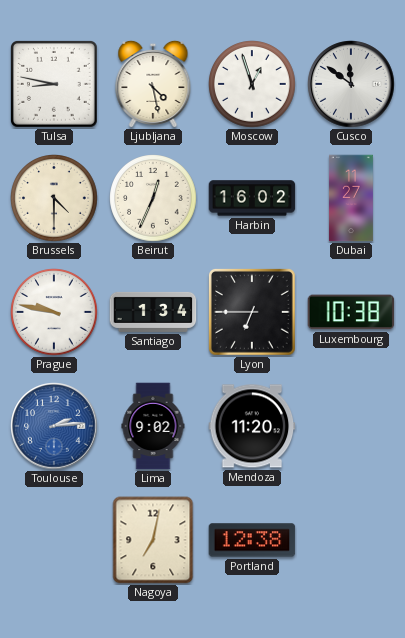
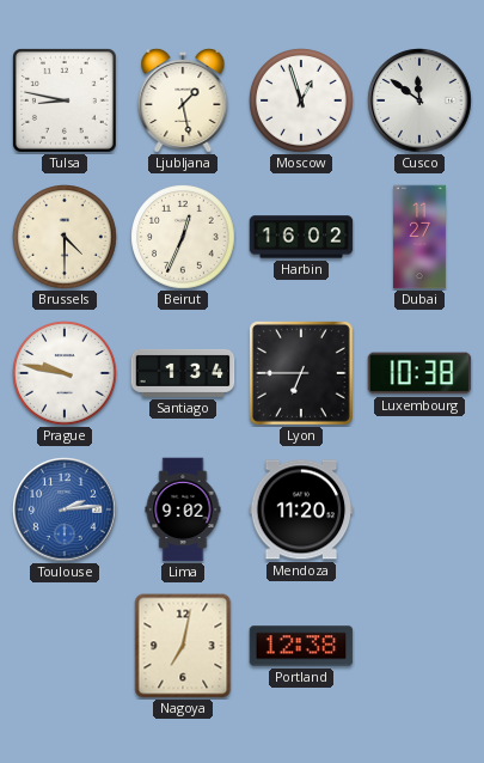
Ljubljana: 4:28 -> 1:28
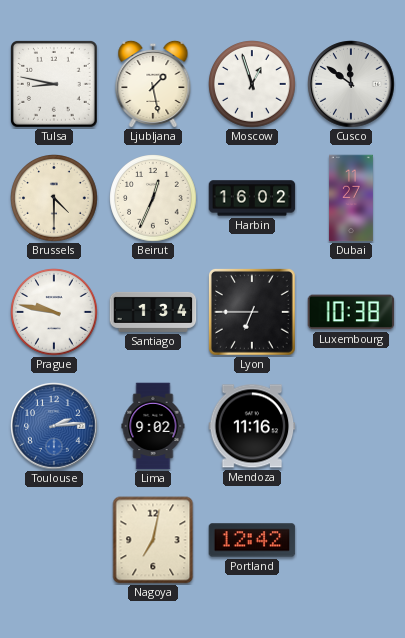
Mendoza: 11:20 -> 11:16
Portland: 12:38 -> 12:42
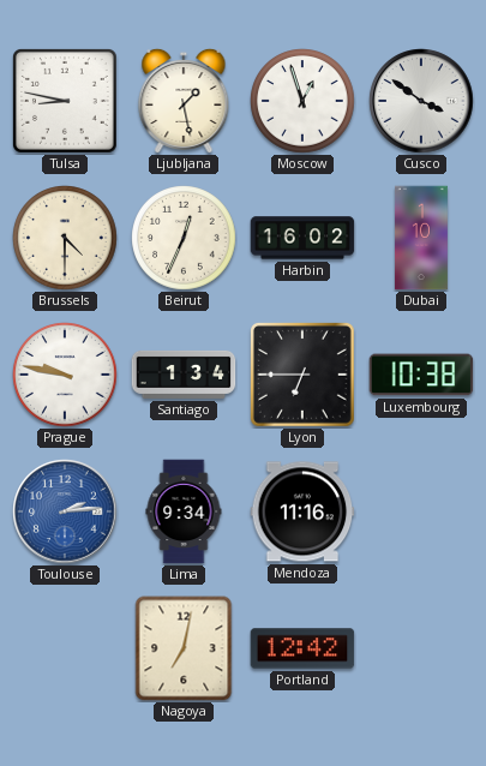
Cusco: 11:51 -> 3:51
Dubai: 11:27 -> 1:10
Lima: 9:02 -> 9:34
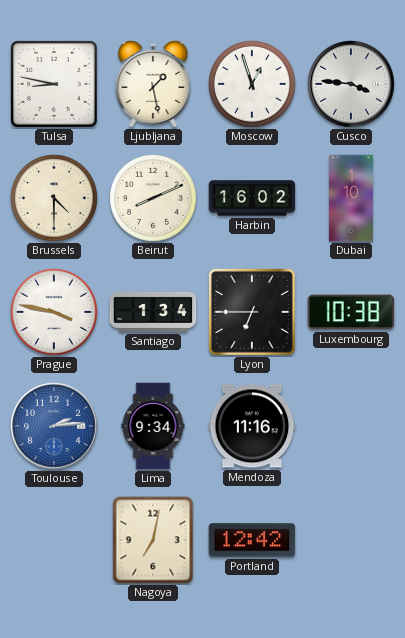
Cusco: 3:51 -> 3:46
Beirut: 12:34 -> 8:11
Prague: 9:47 -> 3:47
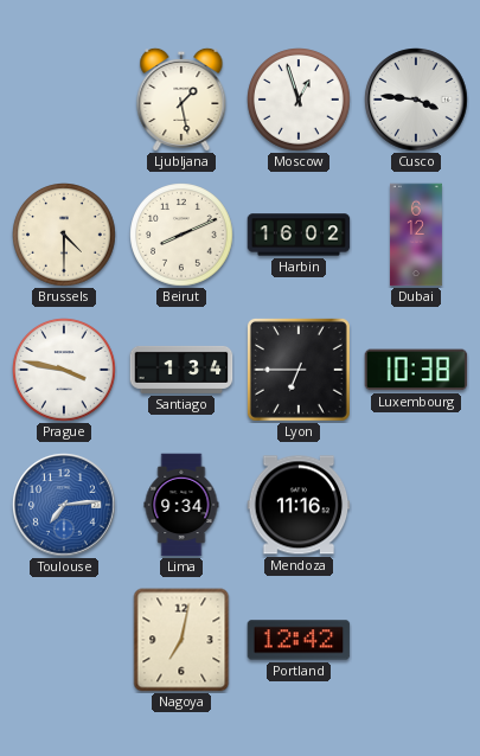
Tulsa: 8:47 -> none
Dubai: 1:10 -> 6:12
Toulouse: 2:14 -> 7:14
